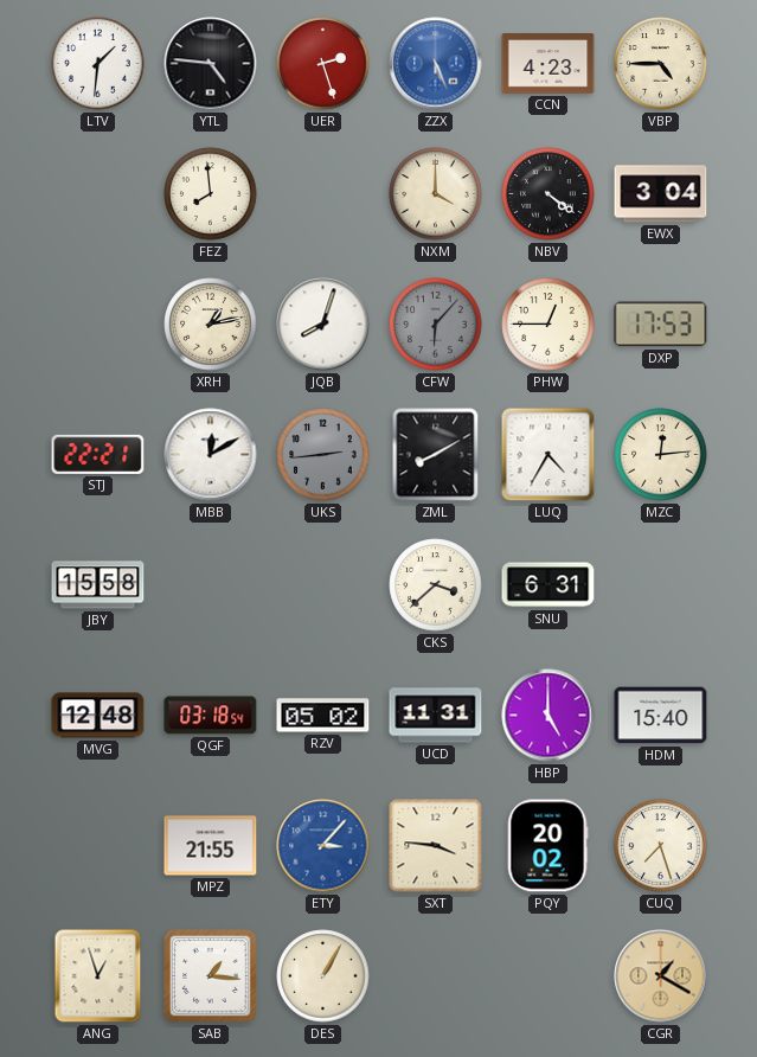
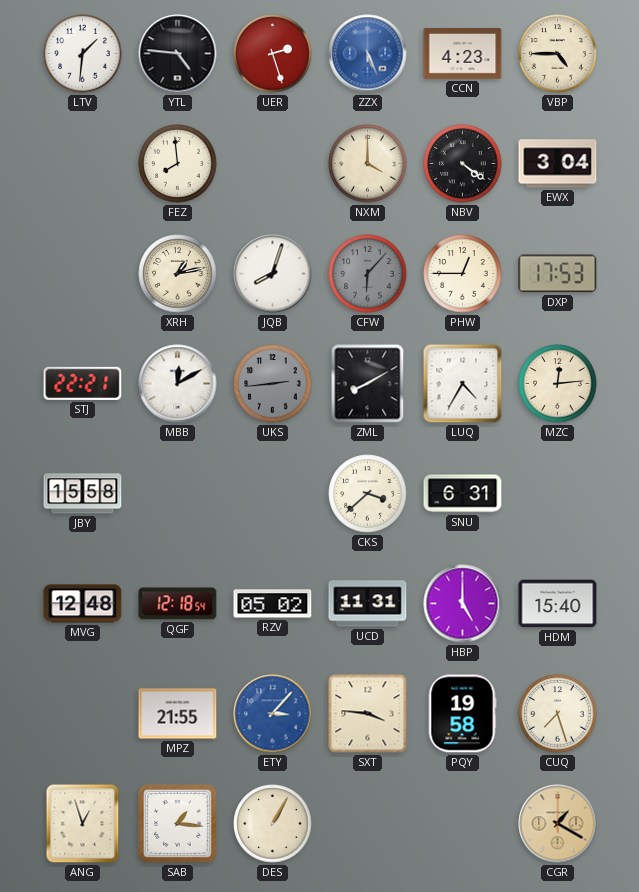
QGF: 03:18 -> 12:18
PQY: 20:02 -> 19:58
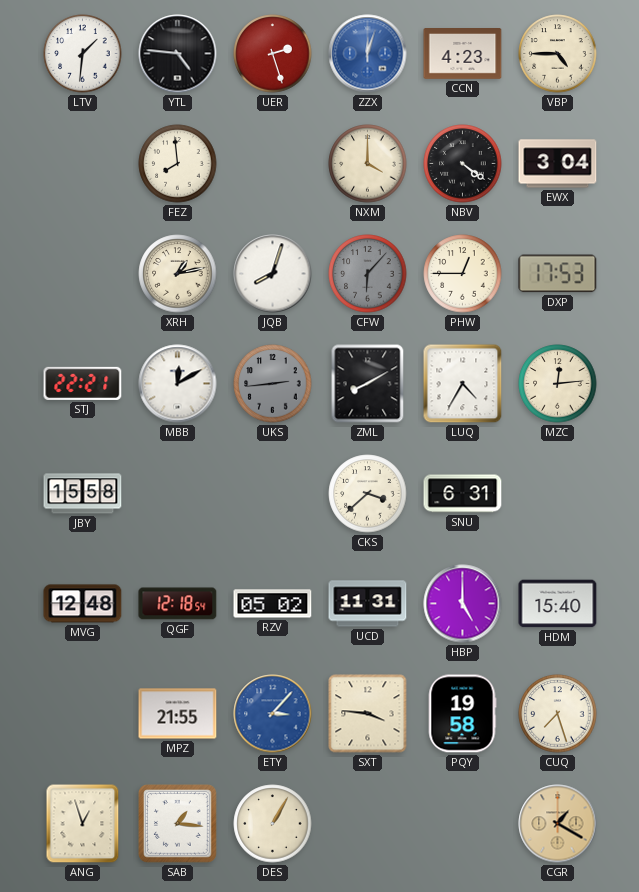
ZZX: 5:26 -> 12:03
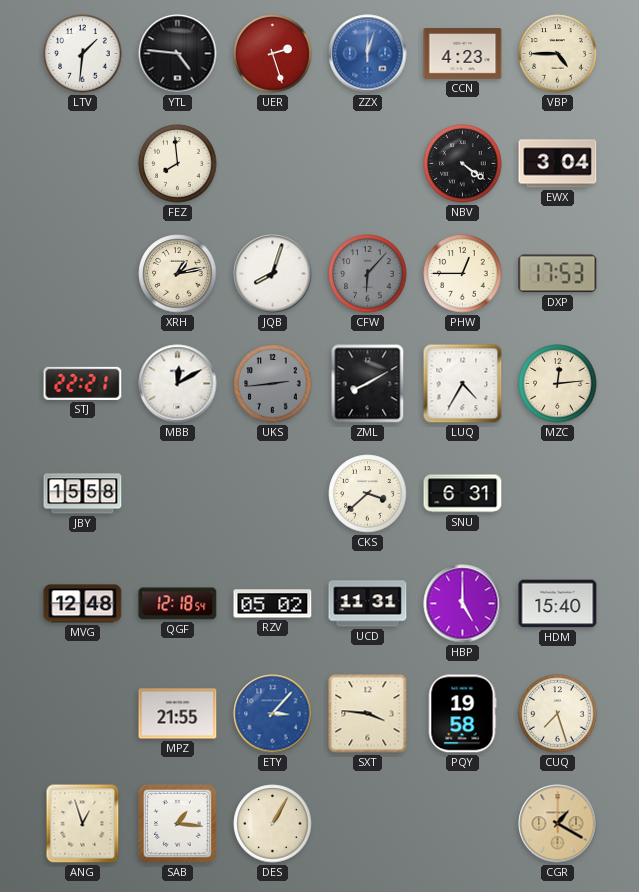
NXM: 4:00 -> none
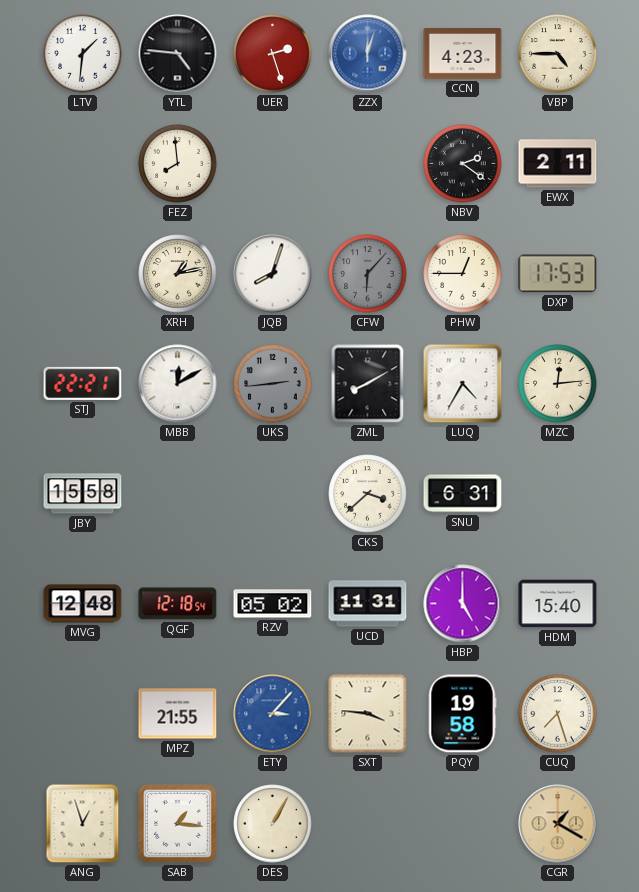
NBV: 4:21 -> 2:21
EWX: 3:04 -> 2:11
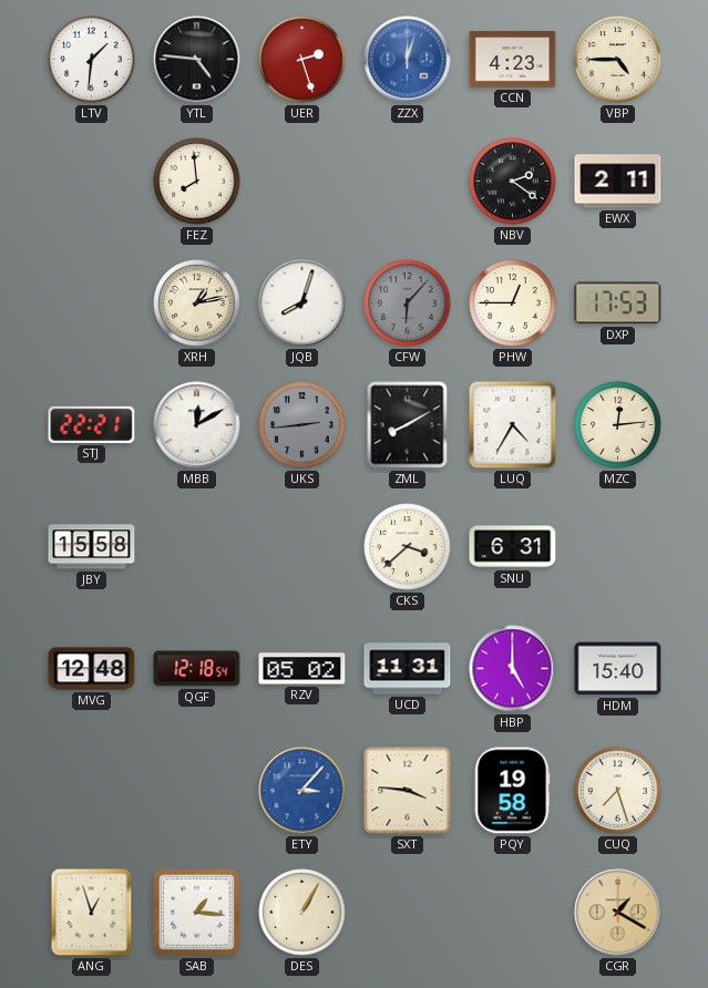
MPZ: 21:55 -> none
